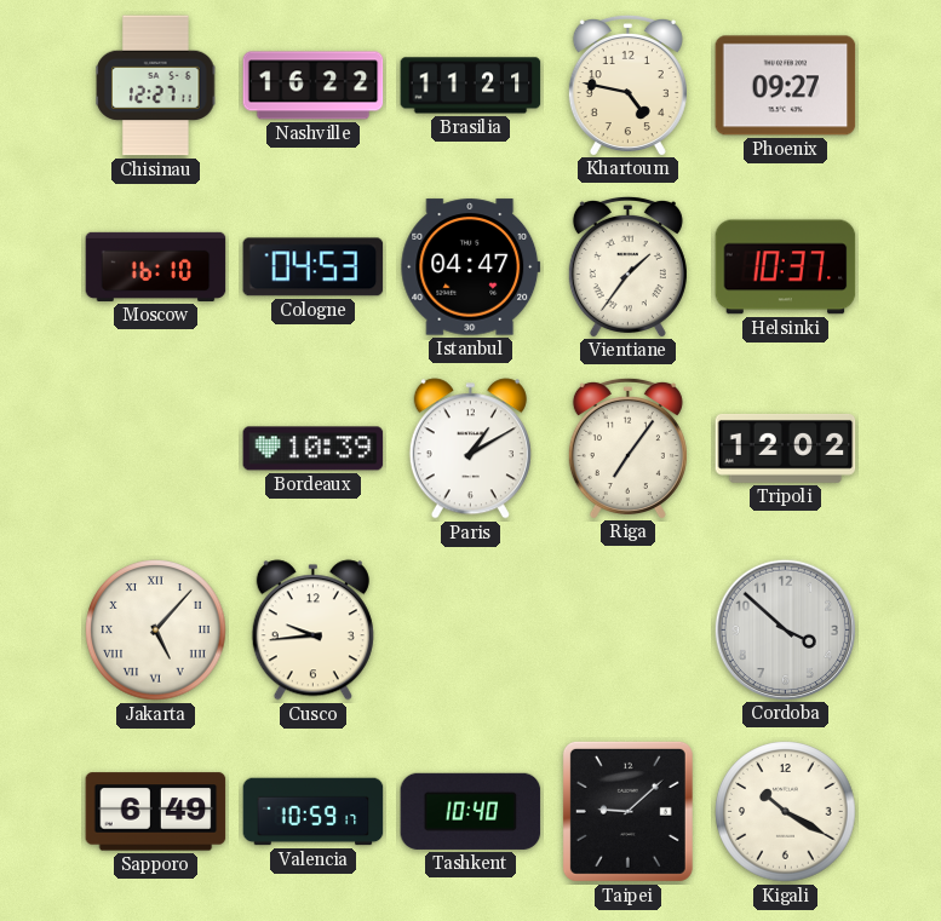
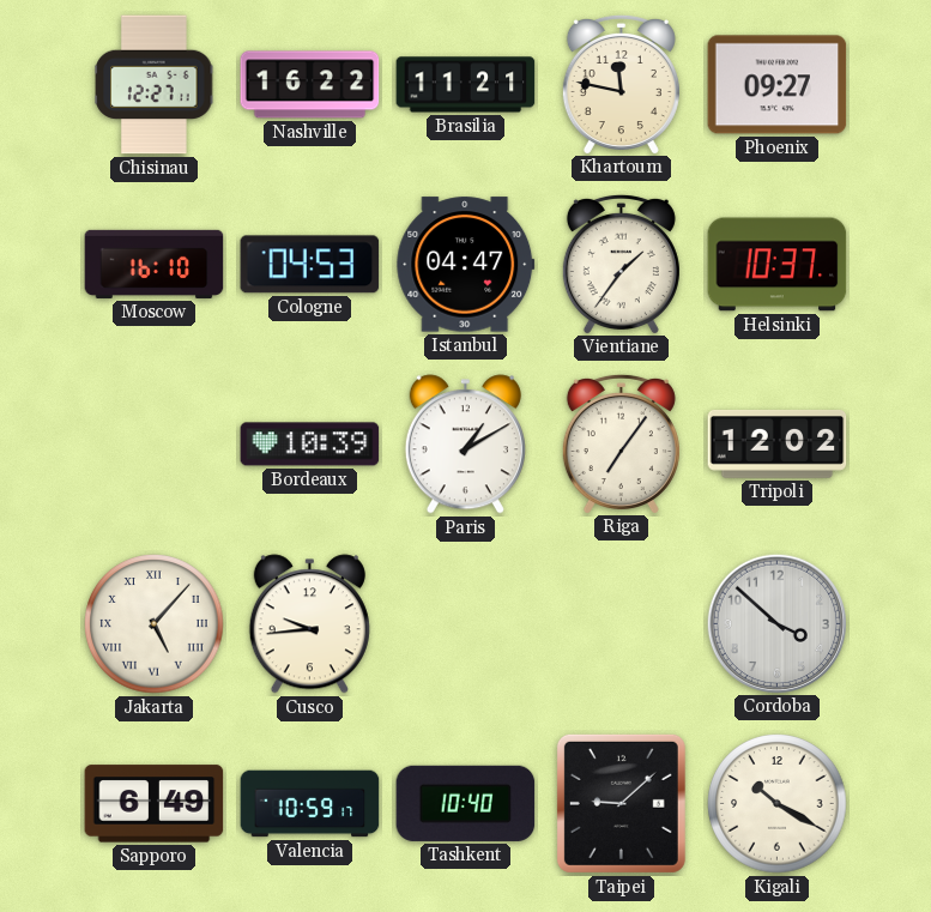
Khartoum: 4:47 -> 11:47
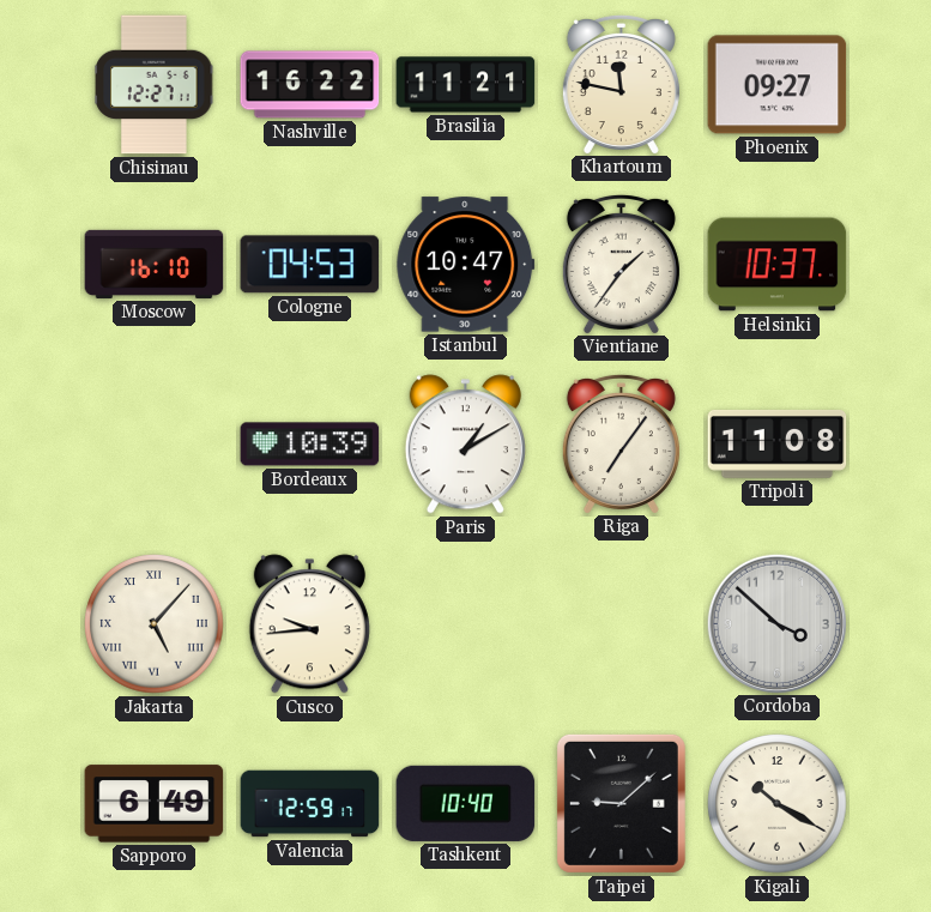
Istanbul: 04:47 -> 10:47
Tripoli: 12:02 -> 11:08
Valencia: 10:59 -> 12:59
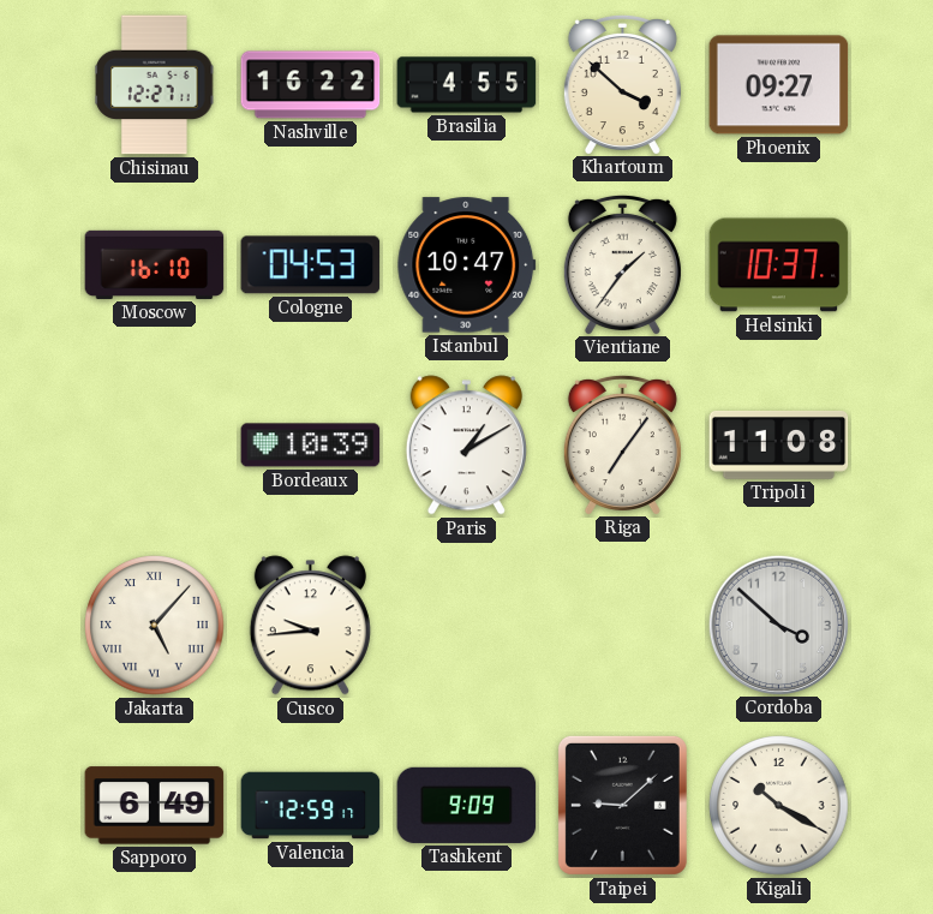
Brasilia: 11:21 -> 4:55
Khartoum: 11:47 -> 3:52
Tashkent: 10:40 -> 9:09
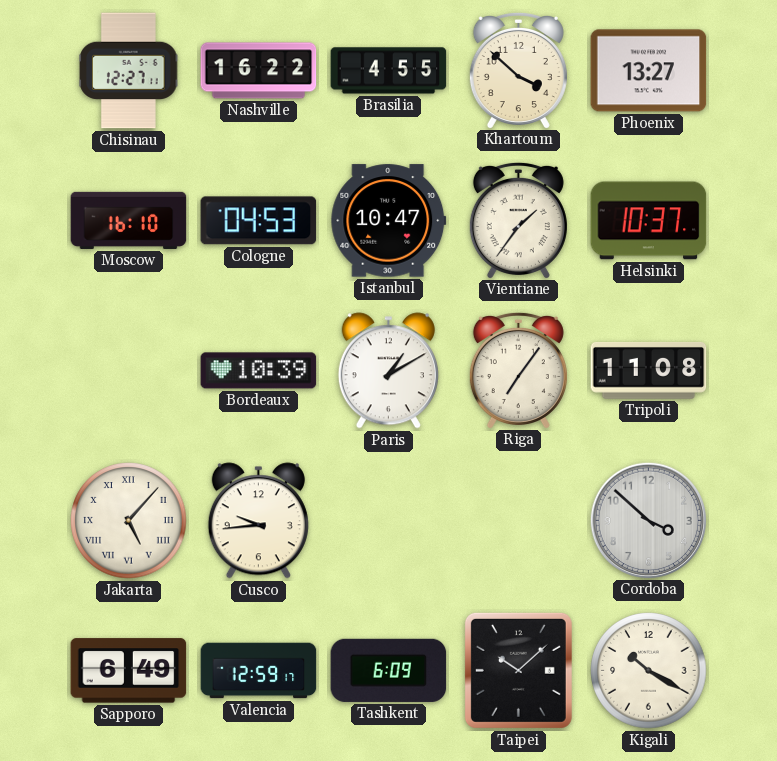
Phoenix: 09:27 -> 13:27
Tashkent: 9:09 -> 6:09
Taipei: 9:08 -> 10:08
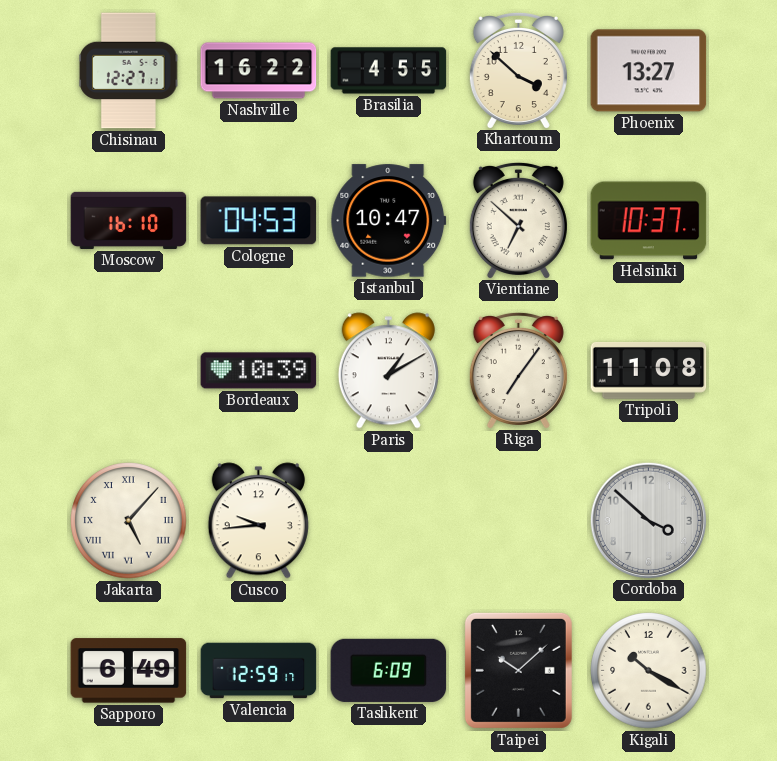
Vientiane: 1:36 -> 6:52
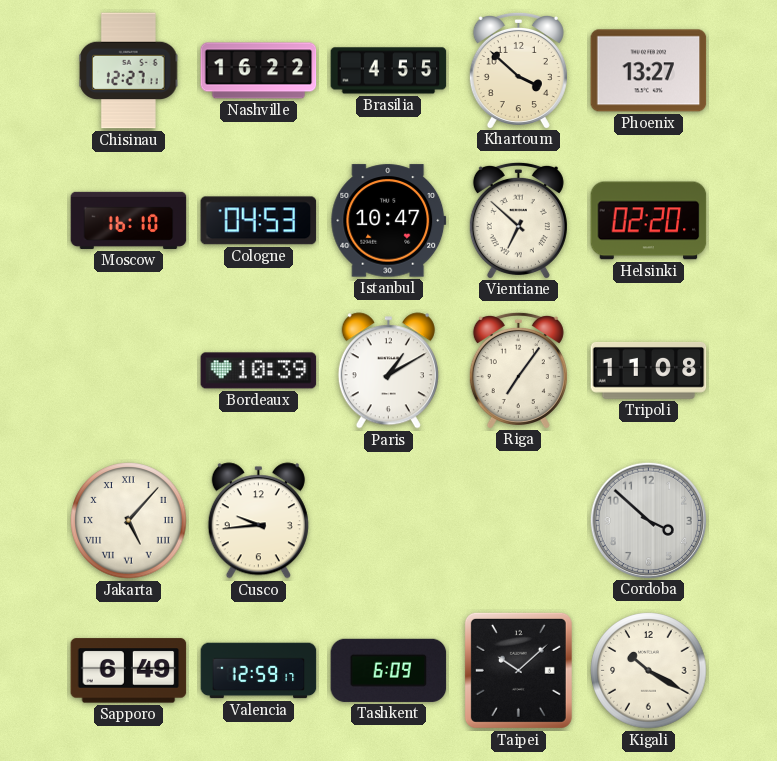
Helsinki: 10:37 -> 02:20
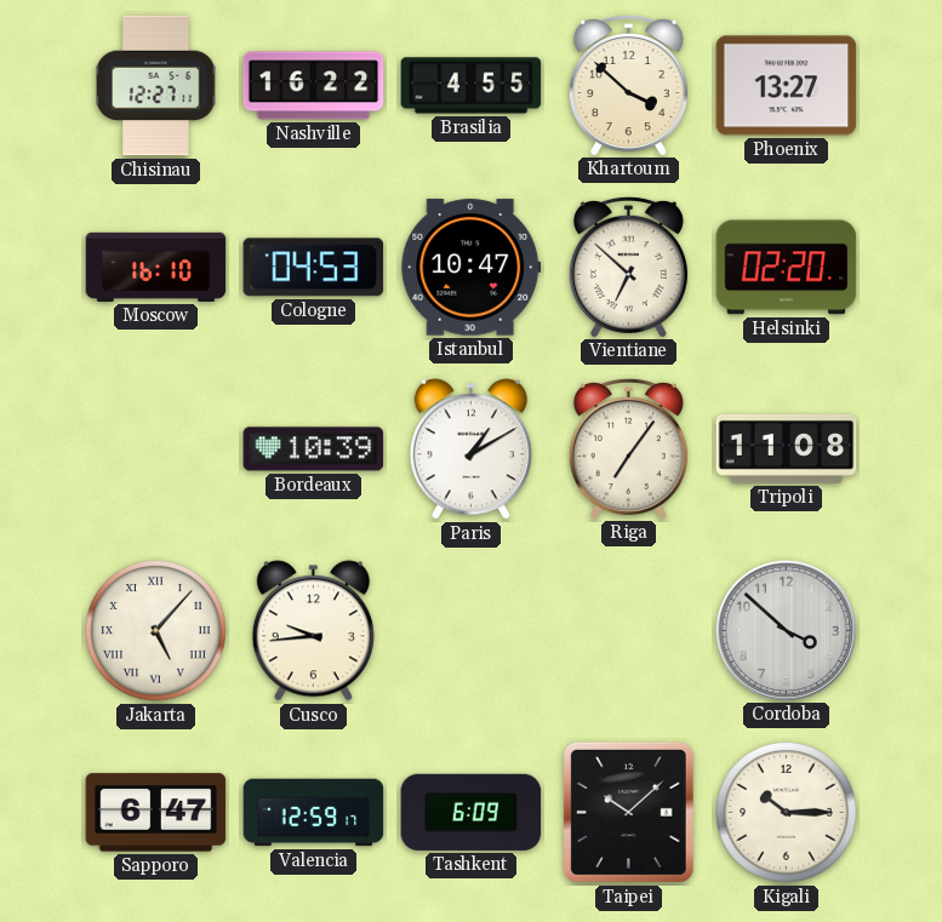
Sapporo: 6:49 -> 6:47
Kigali: 10:20 -> 10:15
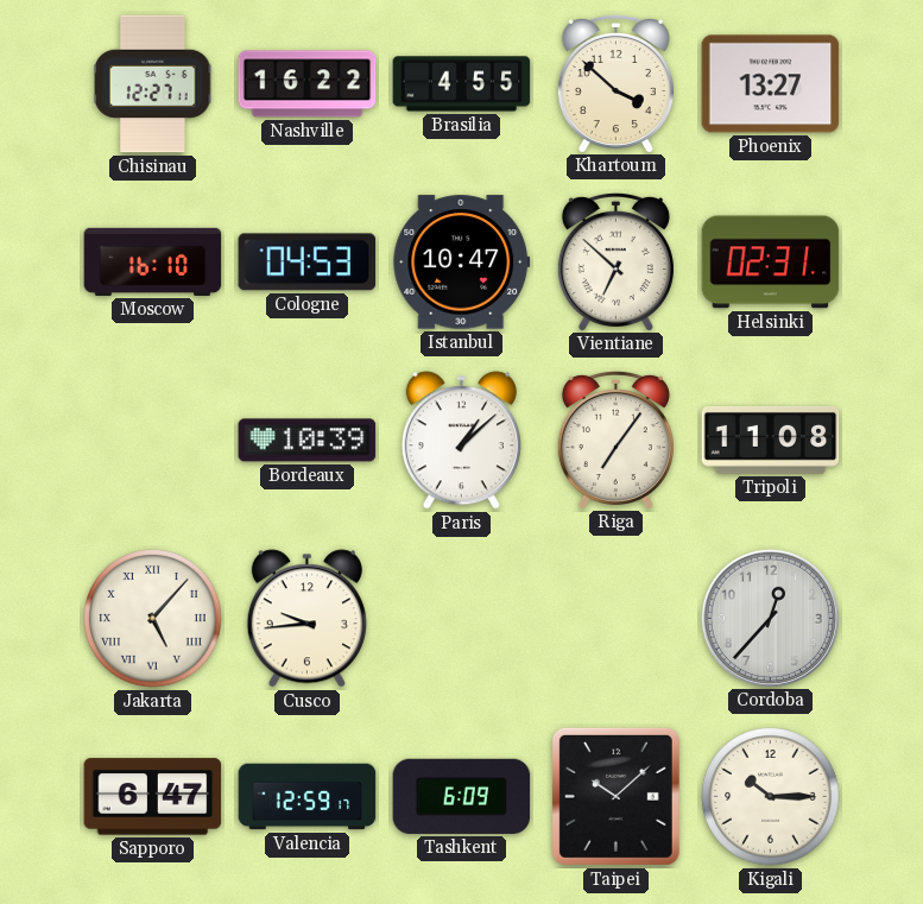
Helsinki: 02:20 -> 02:31
Paris: 1:10 -> 1:08
Cordoba: 3:52 -> 12:37
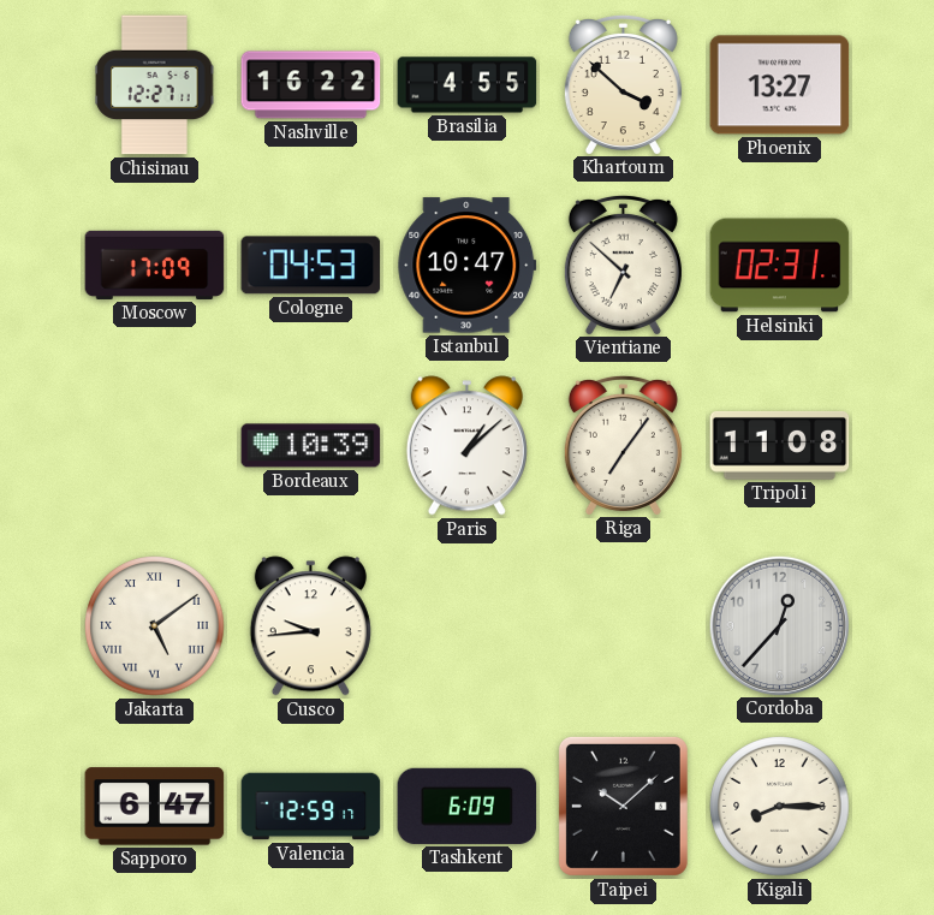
Moscow: 16:10 -> 17:09
Jakarta: 5:07 -> 5:09
Kigali: 10:15 -> 8:15
